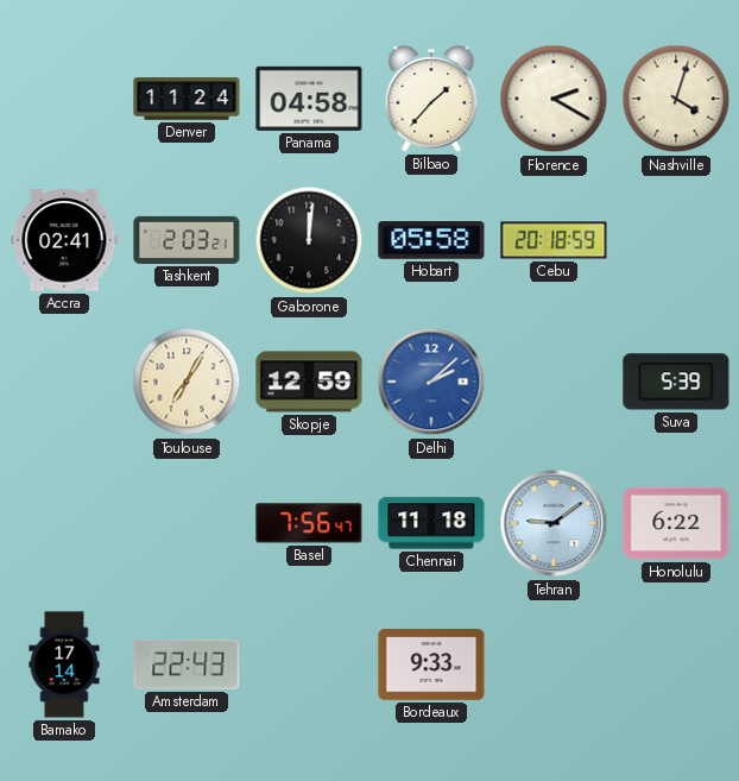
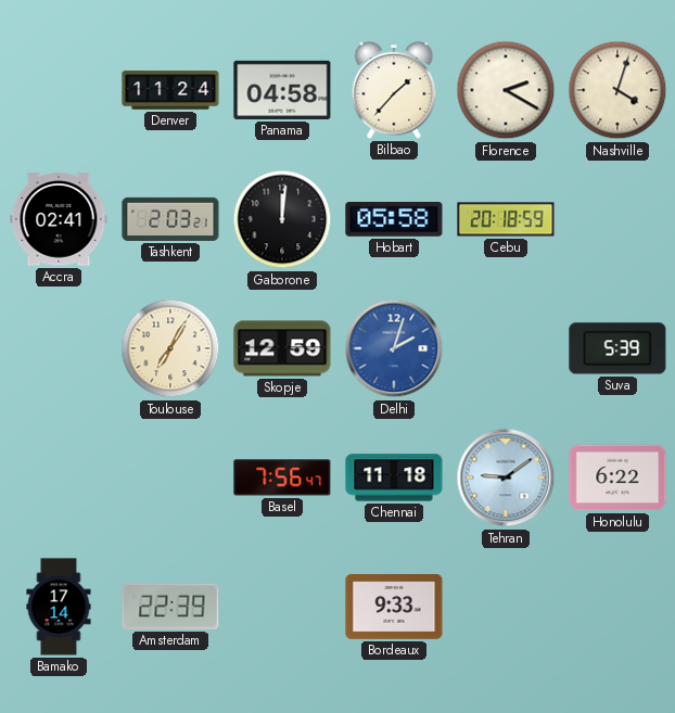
Delhi: 2:08 -> 2:03
Amsterdam: 22:43 -> 22:39
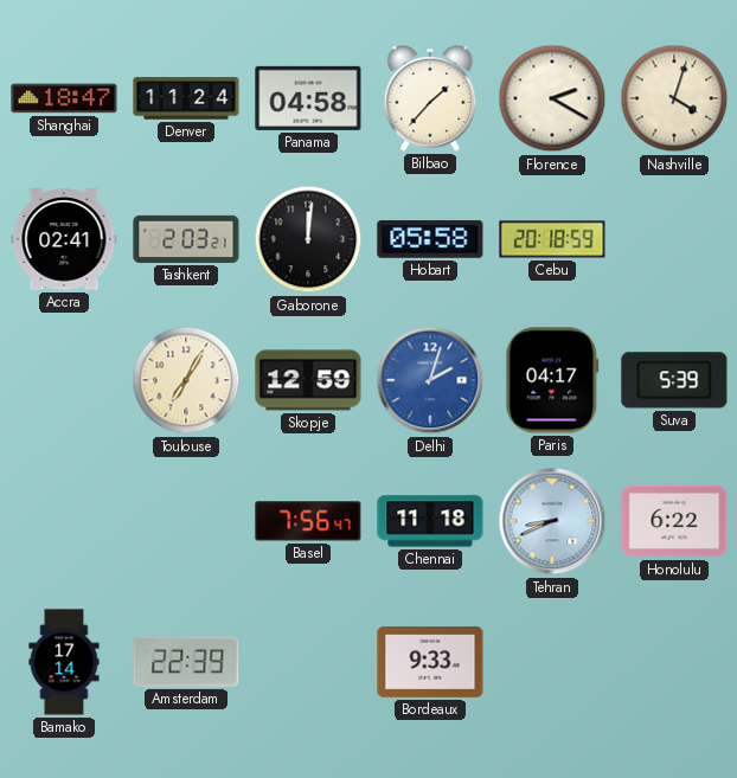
Shanghai: none -> 18:47
Paris: none -> 04:17
Tehran: 9:09 -> 8:41
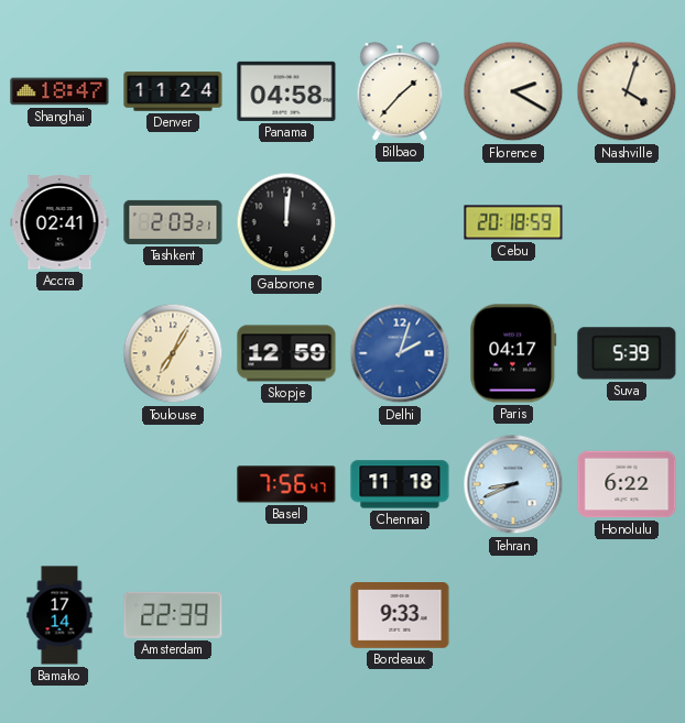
Hobart: 05:58 -> none
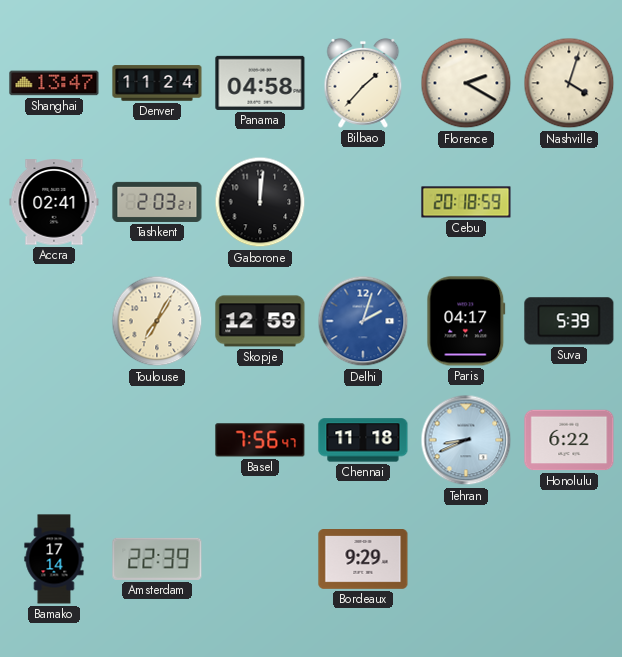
Shanghai: 18:47 -> 13:47
Bordeaux: 9:33 -> 9:29
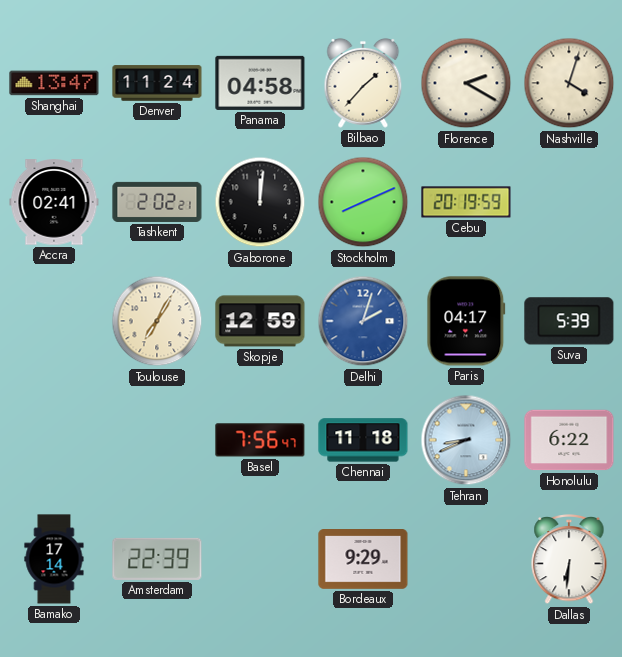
Tashkent: 2:03 -> 2:02
Stockholm: none -> 8:11
Cebu: 20:18 -> 20:19
Dallas: none -> 6:31
